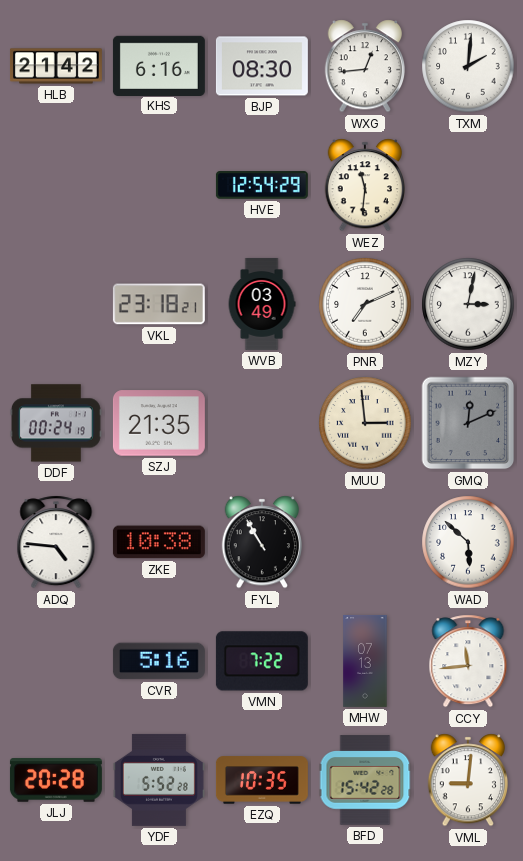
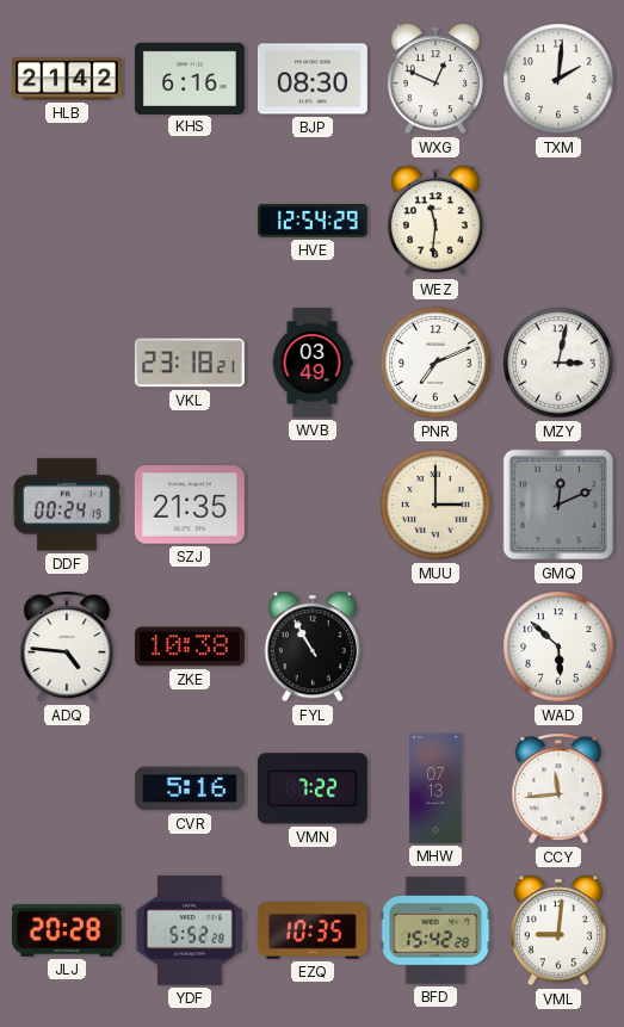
WXG: 12:44 -> 12:49
MUU: 2:59 -> 3:00
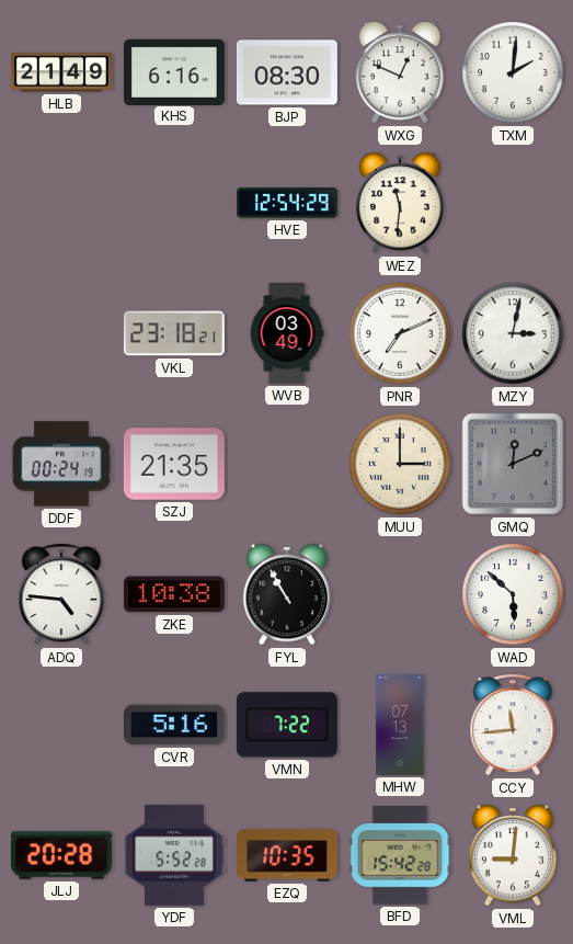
HLB: 21:42 -> 21:49
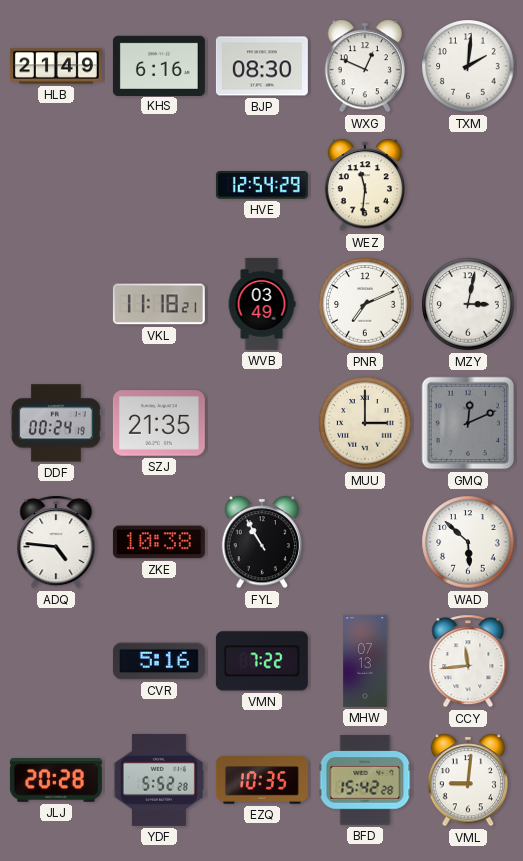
VKL: 23:18 -> 11:18
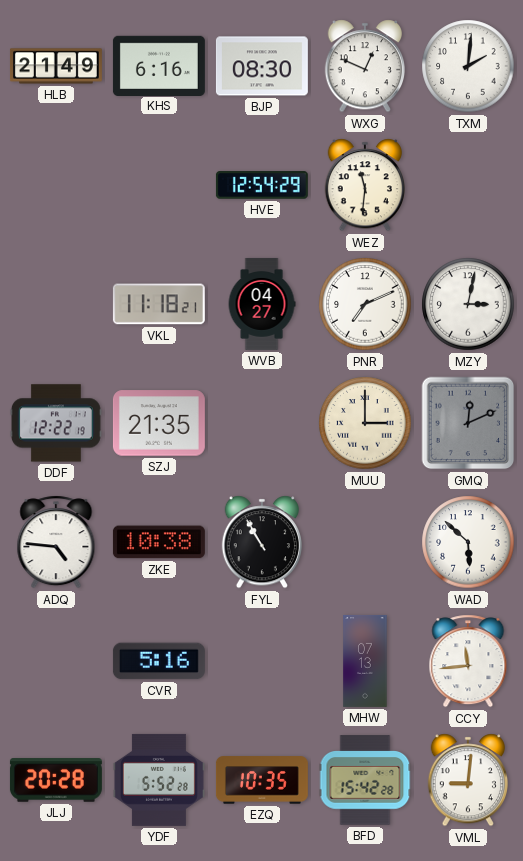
WVB: 03:49 -> 04:27
DDF: 00:24 -> 12:22
VMN: 7:22 -> none
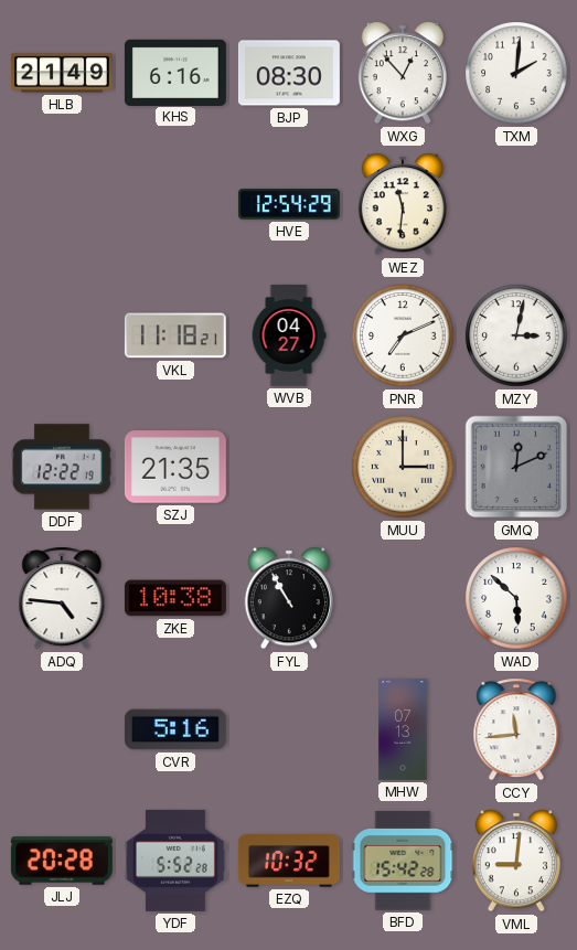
WXG: 12:49 -> 12:53
EZQ: 10:35 -> 10:32
